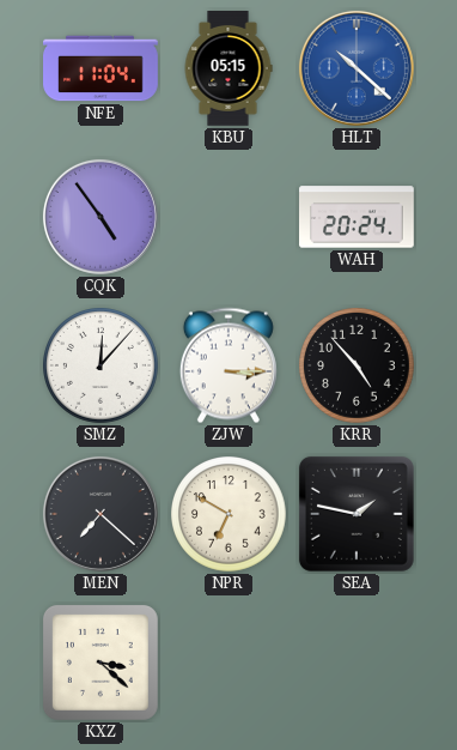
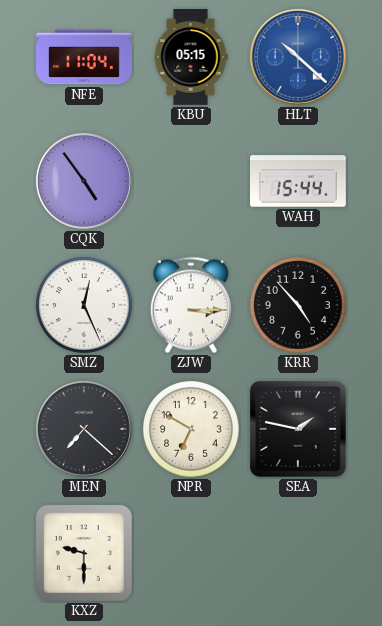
WAH: 20:24 -> 15:44
SMZ: 12:07 -> 12:26
KXZ: 3:22 -> 9:30
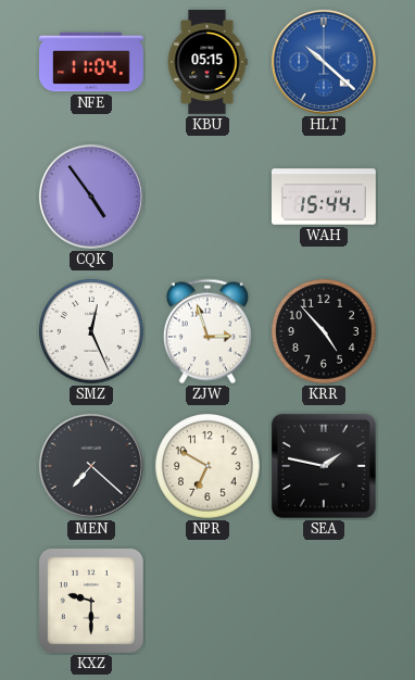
ZJW: 3:15 -> 2:57
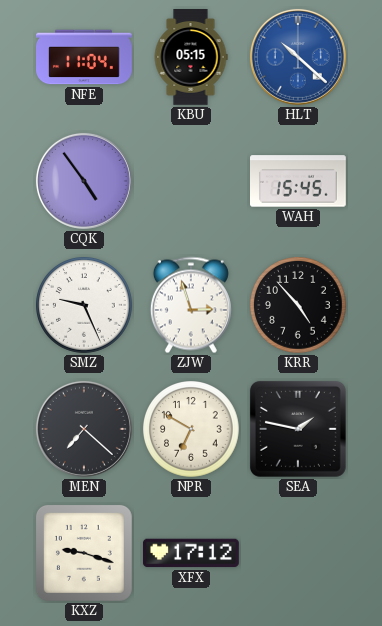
WAH: 15:44 -> 15:45
SMZ: 12:26 -> 9:26
KXZ: 9:30 -> 9:18
XFX: none -> 17:12
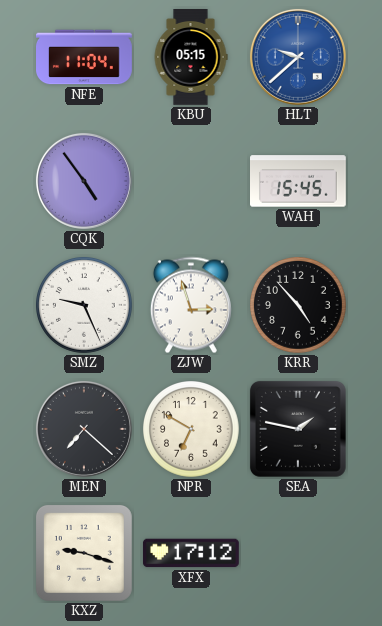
HLT: 10:22 -> 9:38
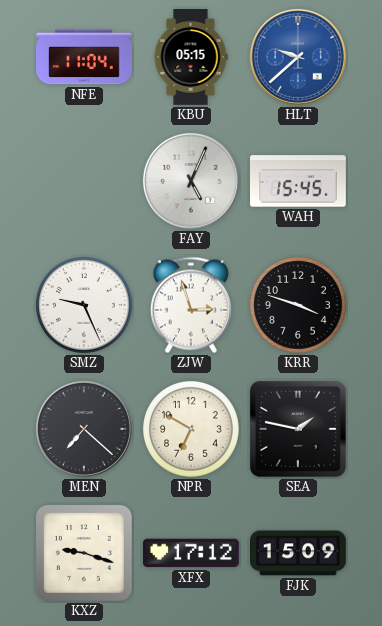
CQK: 4:54 -> none
FAY: none -> 5:04
KRR: 4:53 -> 3:48
FJK: none -> 15:09
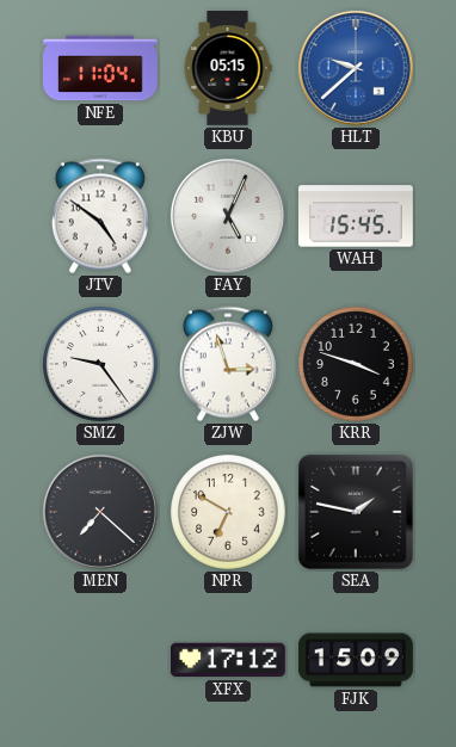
JTV: none -> 4:51
SMZ: 9:26 -> 9:24
KXZ: 9:18 -> none
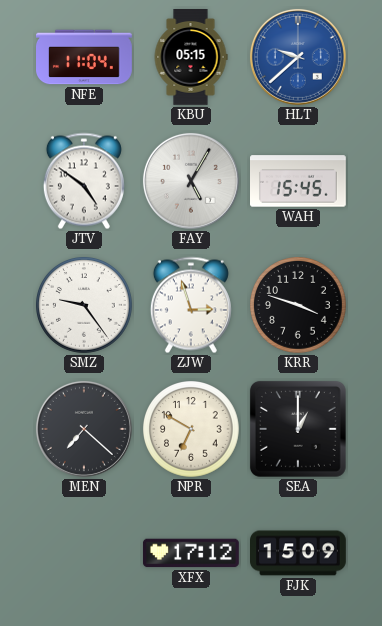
FAY: 5:04 -> 5:05
SEA: 1:47 -> 1:00
